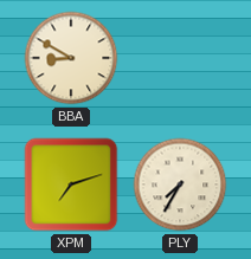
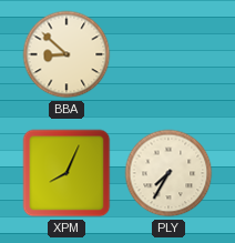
BBA: 8:50 -> 8:52
XPM: 7:12 -> 8:04
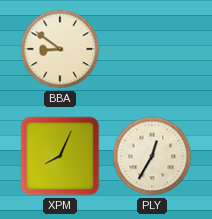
BBA: 8:52 -> 8:51
PLY: 7:35 -> 12:35
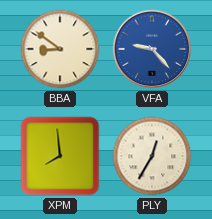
VFA: none -> 9:23
XPM: 8:04 -> 7:59
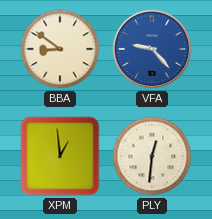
XPM: 7:59 -> 12:59
PLY: 12:35 -> 12:31
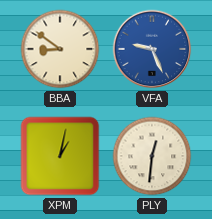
VFA: 9:23 -> 9:26
XPM: 12:59 -> 1:02
